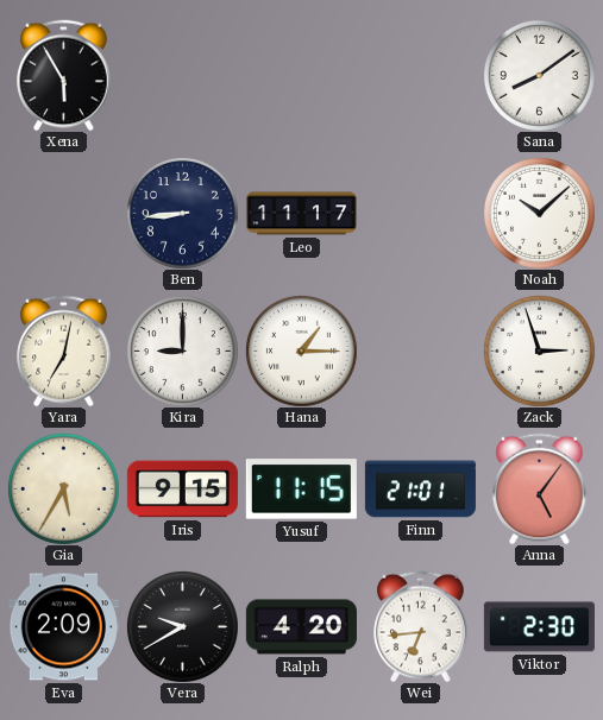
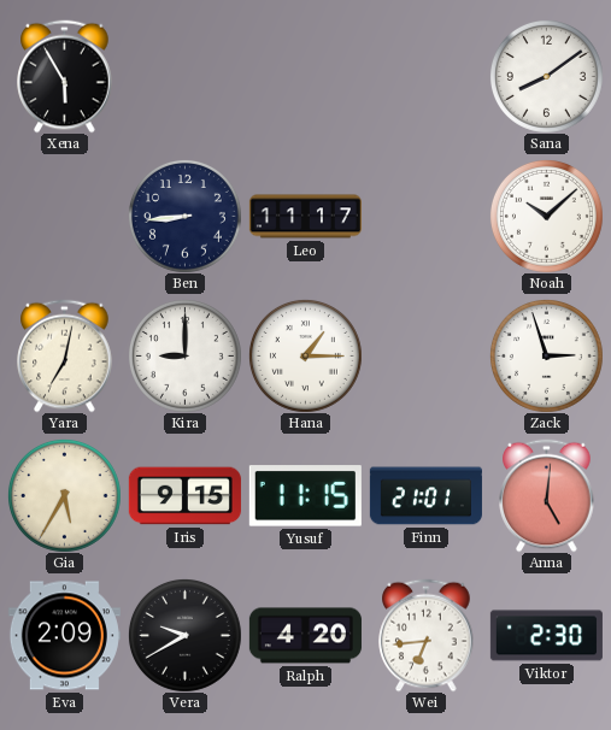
Anna: 5:06 -> 5:01
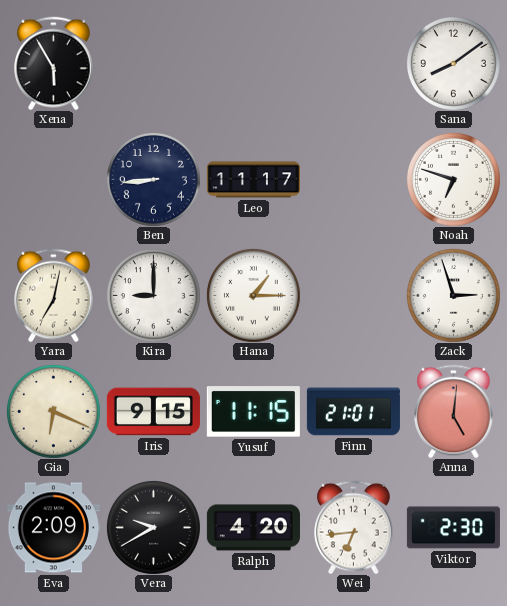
Noah: 10:08 -> 6:48
Gia: 5:35 -> 6:19
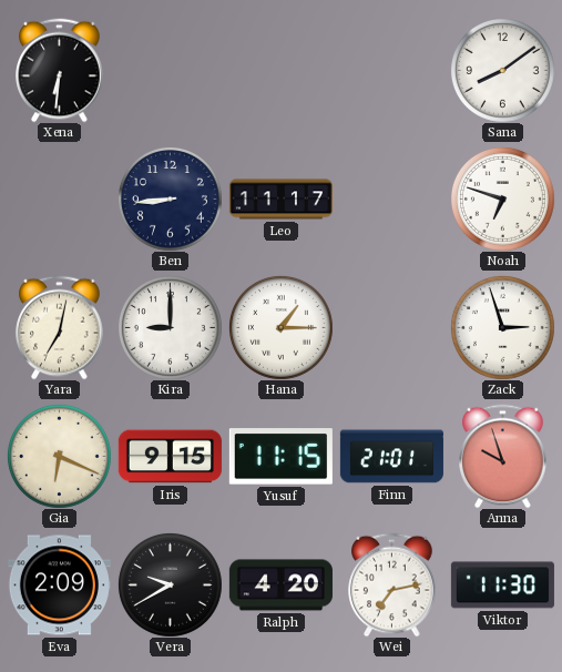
Xena: 5:55 -> 6:31
Anna: 5:01 -> 9:57
Wei: 6:44 -> 7:13
Viktor: 2:30 -> 11:30
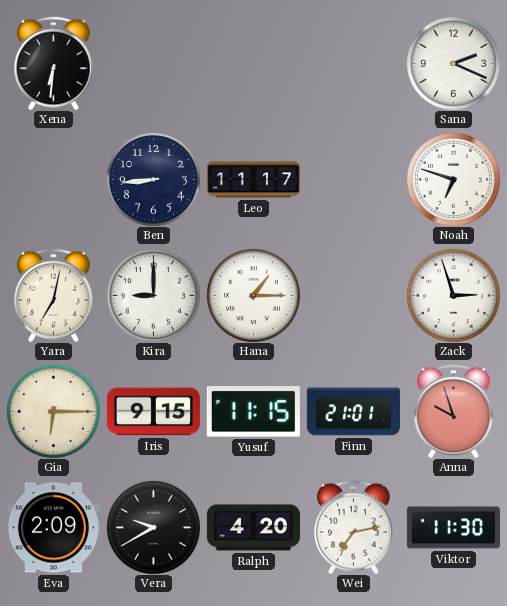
Sana: 8:09 -> 2:19
Gia: 6:19 -> 6:15
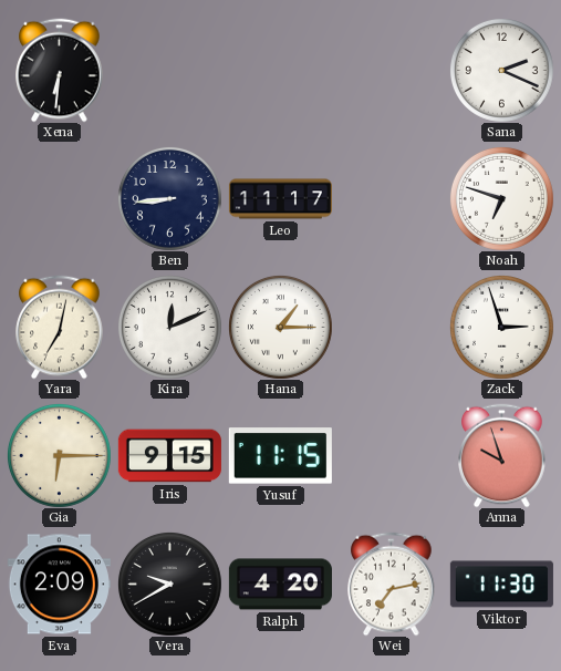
Kira: 9:00 -> 12:11
Finn: 21:01 -> none
